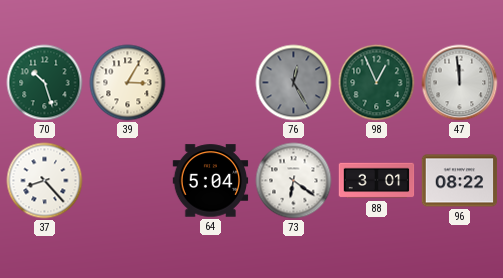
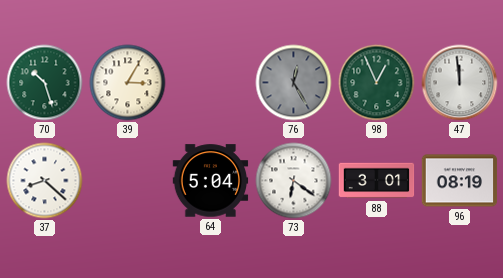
37: 8:23 -> 8:22
96: 08:22 -> 08:19
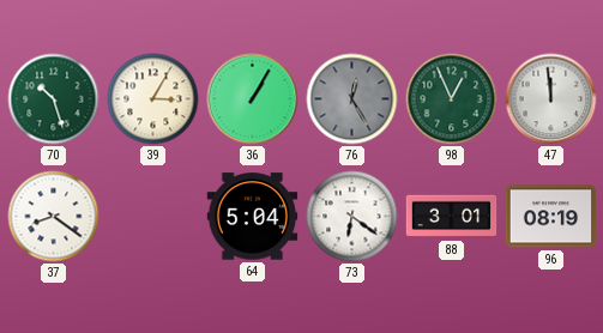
36: none -> 1:05
37: 8:22 -> 8:21
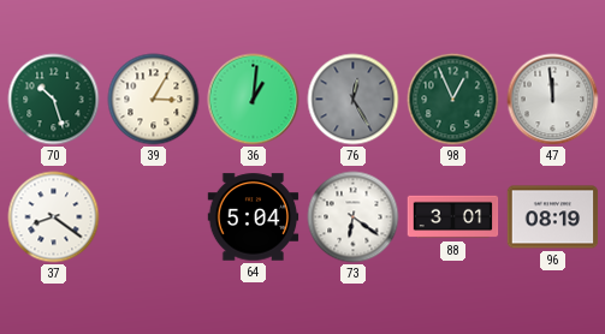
36: 1:05 -> 1:01
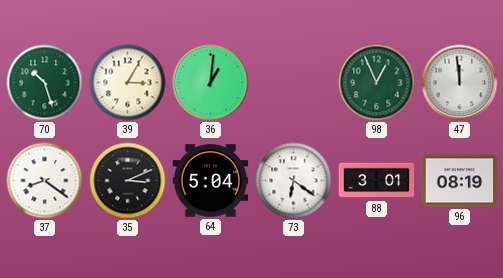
76: 12:25 -> none
35: none -> 3:11
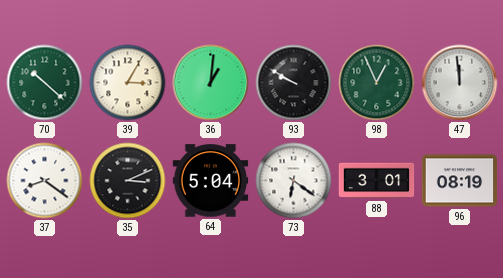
70: 10:27 -> 10:22
93: none -> 9:50
